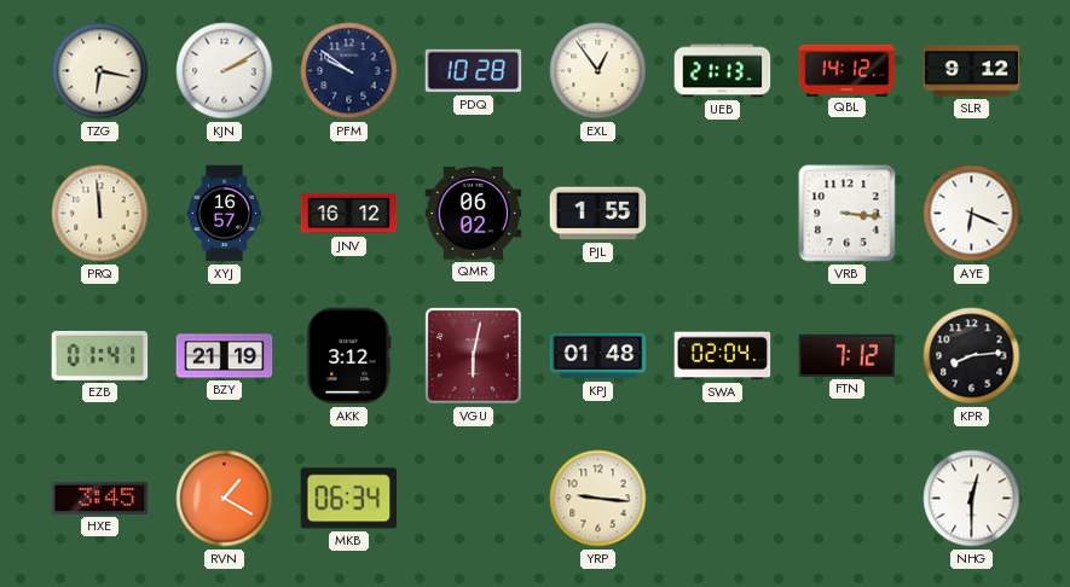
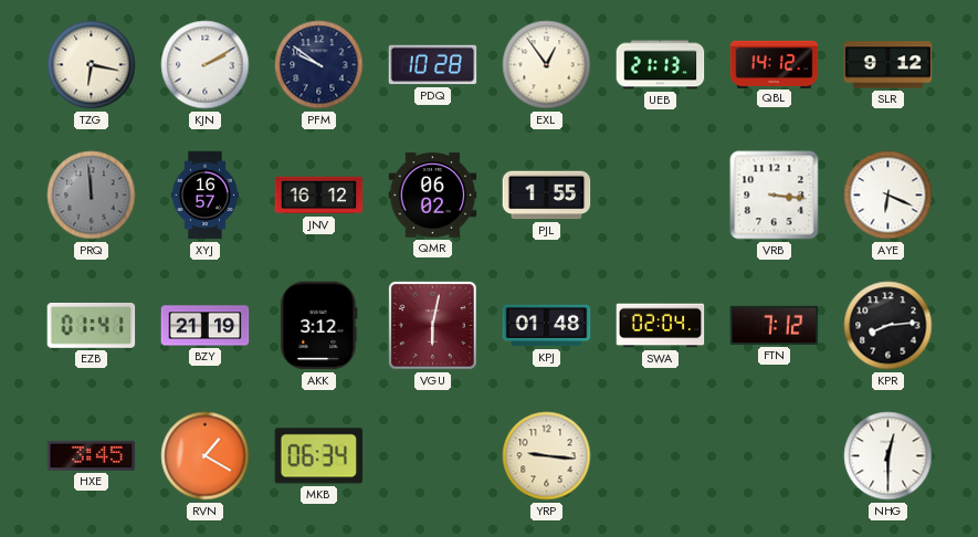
PRQ dial: cream -> grey
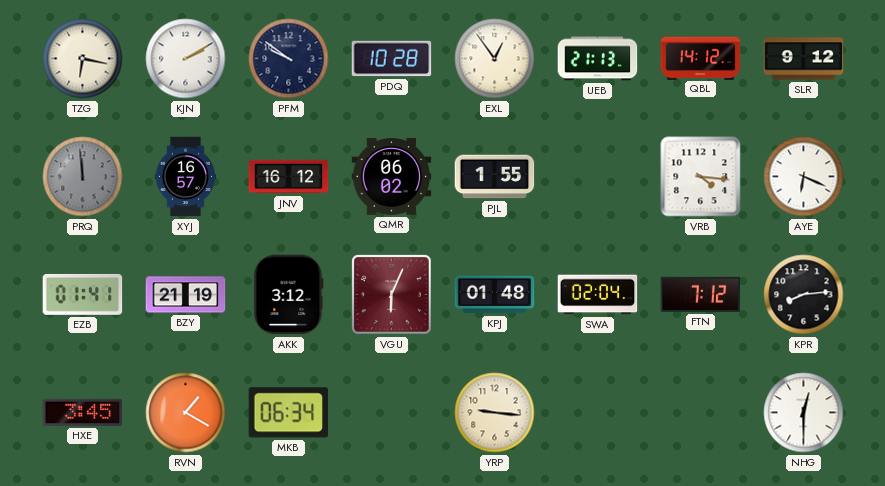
VRB: 3:16 -> 4:16
VGU: 6:02 -> 6:04
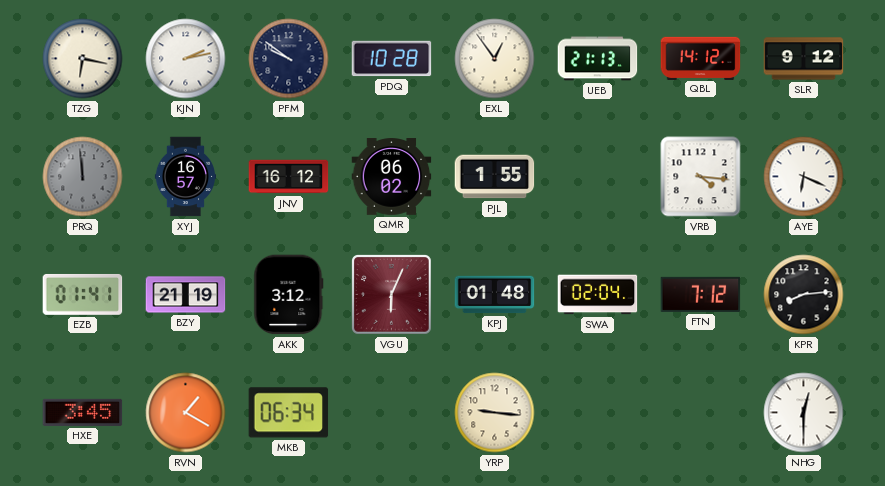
KJN: 2:10 -> 2:13
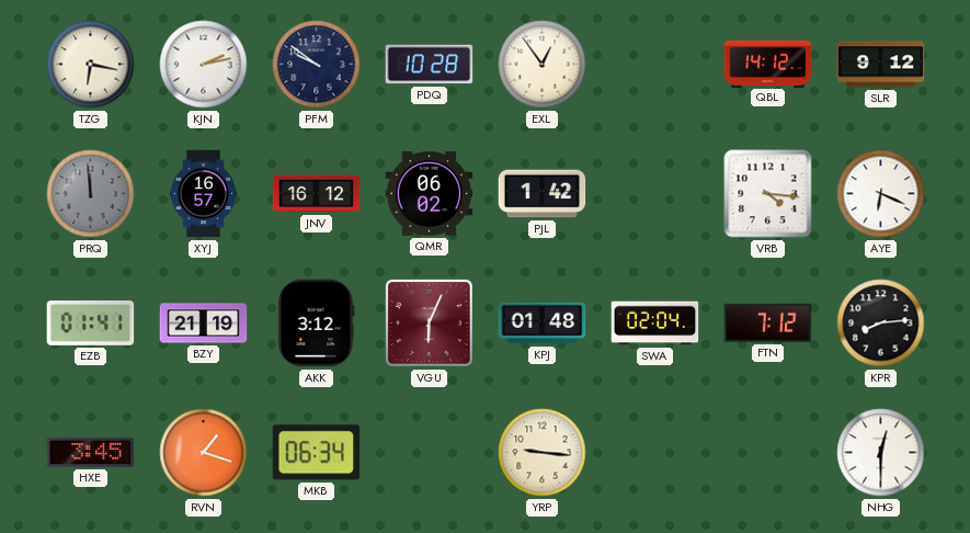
UEB: 21:13 -> none
PJL: 1:55 -> 1:42
RVN: 1:20 -> 1:18
